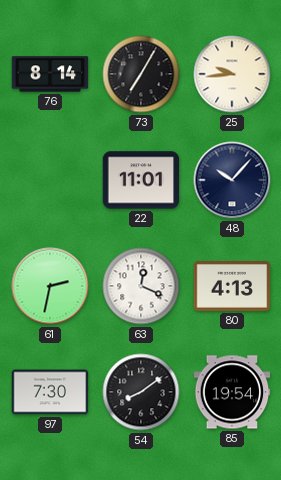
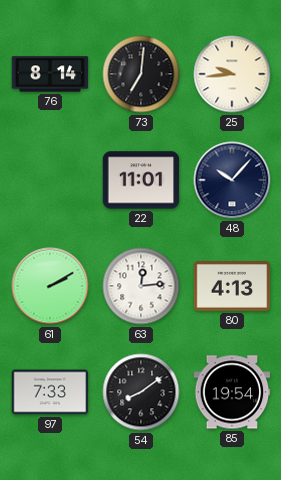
73: 7:05 -> 7:01
61: 2:32 -> 2:10
63: 12:19 -> 12:14
97: 7:30 -> 7:33
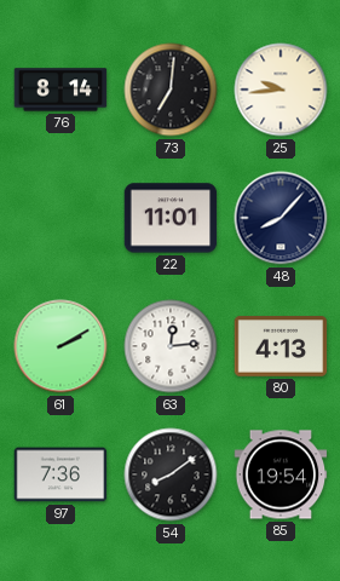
48: 10:07 -> 8:07
97: 7:33 -> 7:36
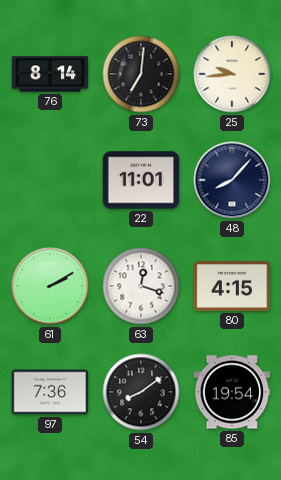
63: 12:14 -> 12:18
80: 4:13 -> 4:15
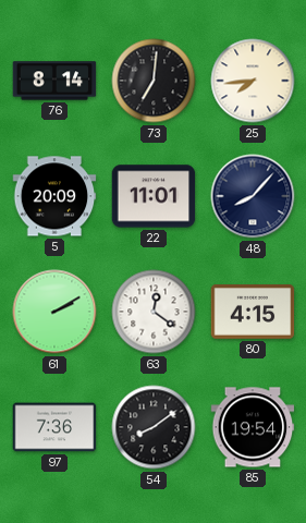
25: 9:44 -> 7:44
5: none -> 20:09
63: 12:18 -> 12:21
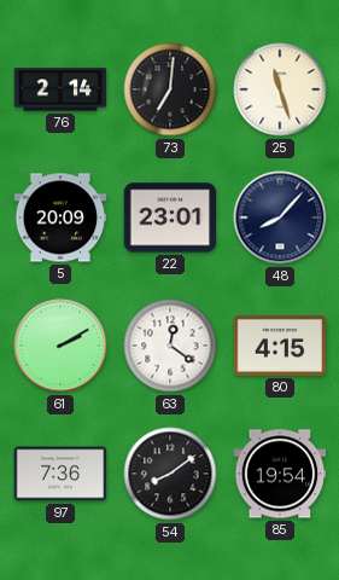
76: 8:14 -> 2:14
25: 7:44 -> 11:27
22: 11:01 -> 23:01
